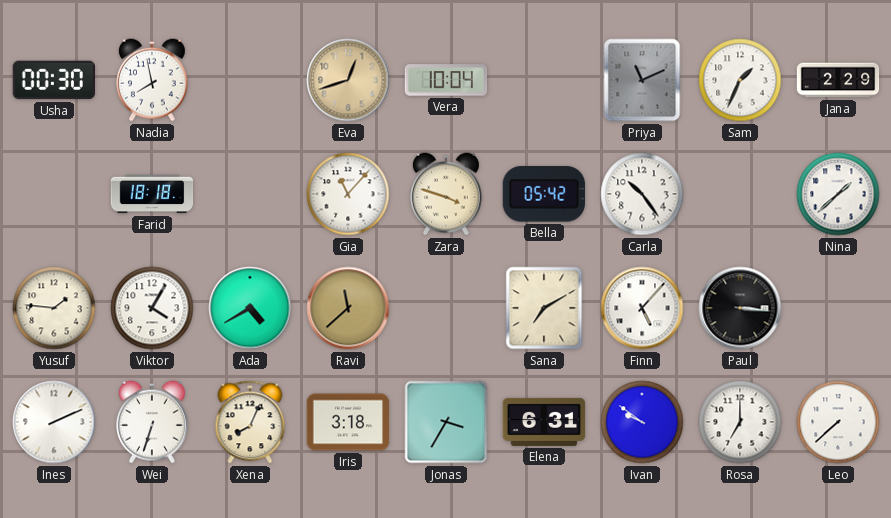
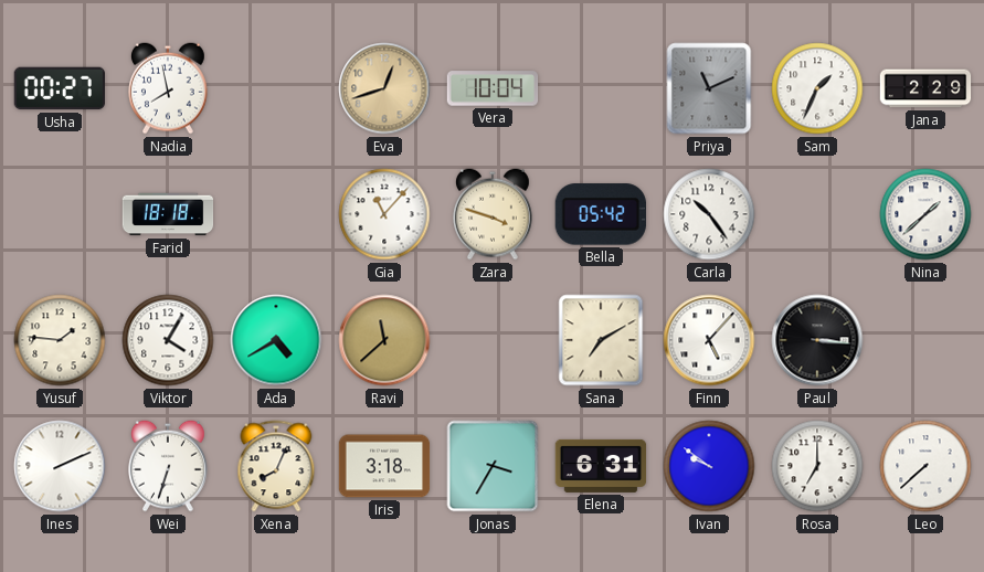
Usha: 00:30 -> 00:27
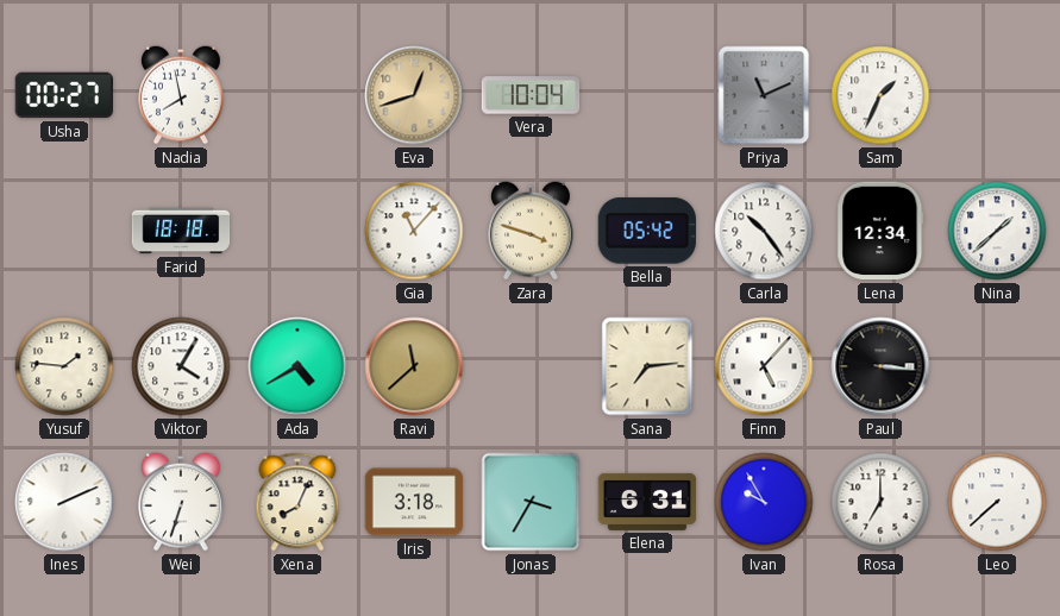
Jana: 2:29 -> none
Lena: none -> 12:34
Sana: 7:10 -> 7:14
Ivan: 9:51 -> 9:55
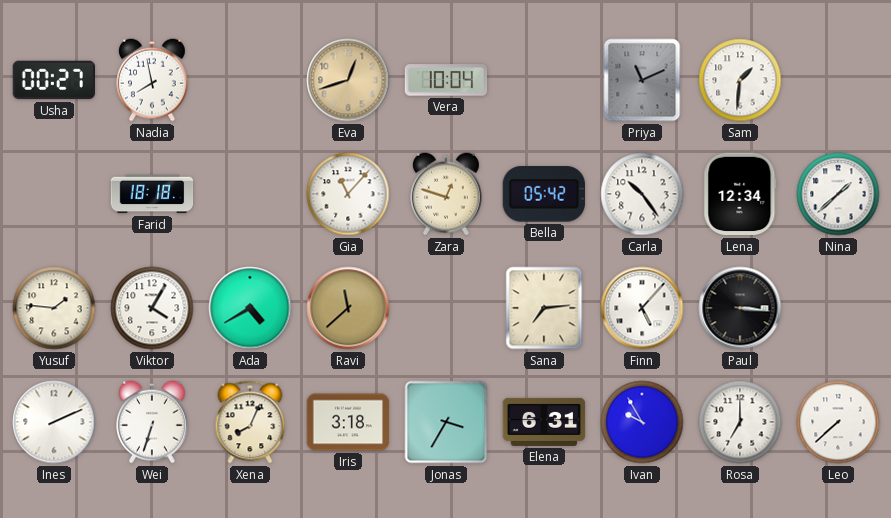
Sam: 1:34 -> 1:31
Zara: 3:48 -> 12:48
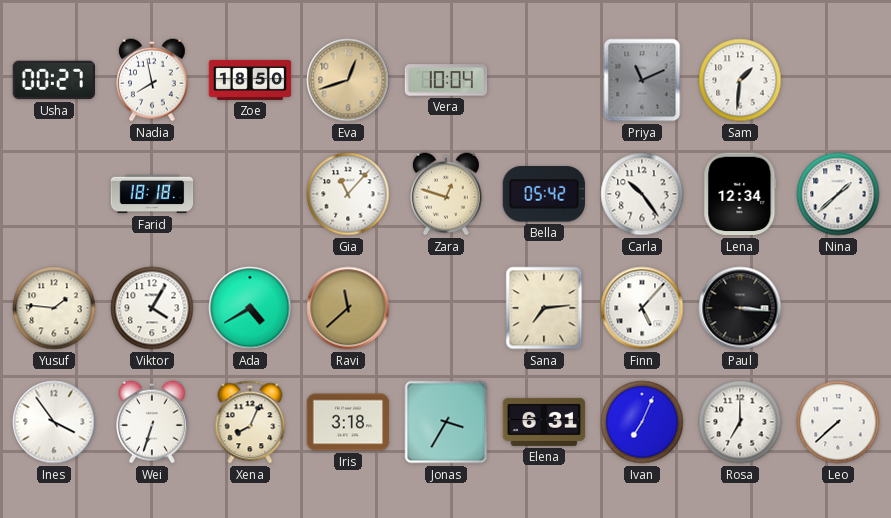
Zoe: none -> 18:50
Ines: 2:11 -> 3:54
Ivan: 9:55 -> 7:04
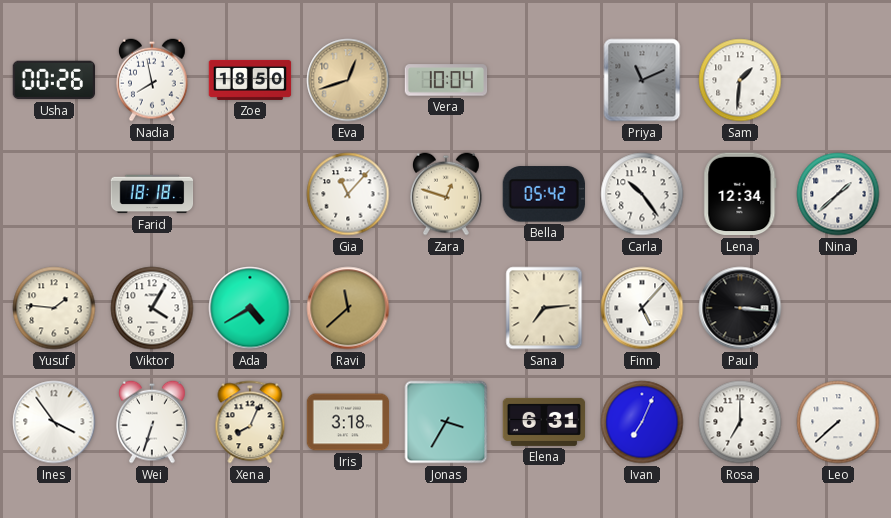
Usha: 00:27 -> 00:26
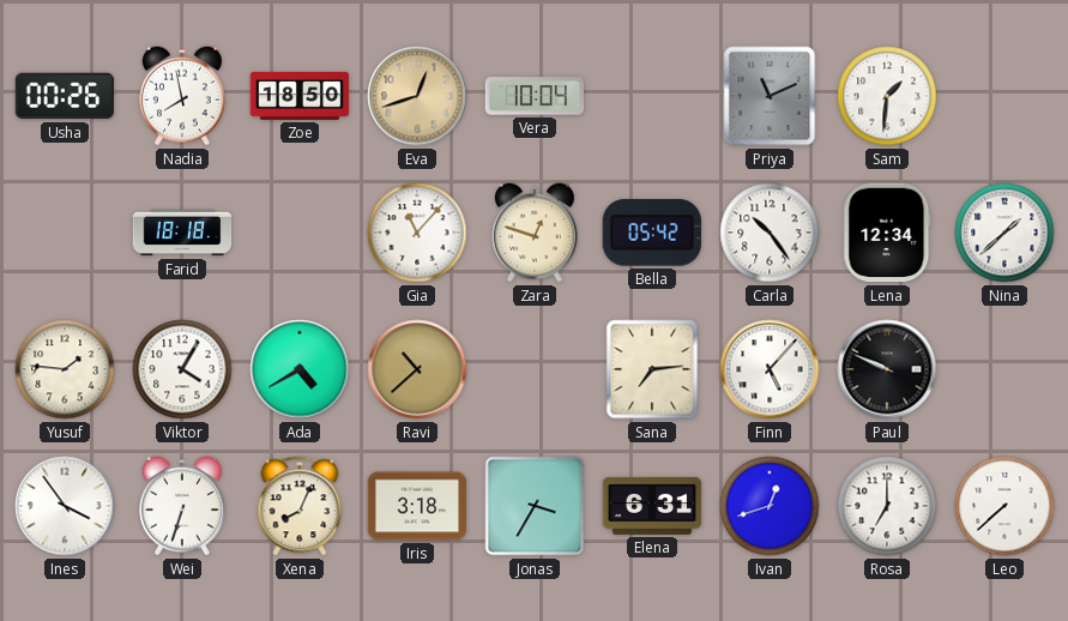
Ravi: 11:38 -> 10:38
Paul: 3:16 -> 9:49
Ivan: 7:04 -> 12:42
